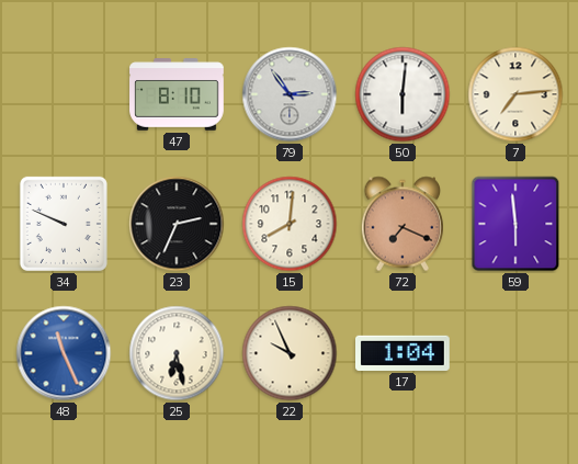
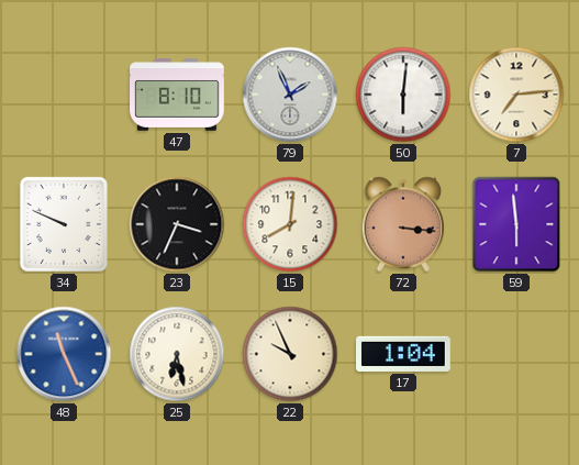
79: 2:54 -> 1:56
23: 2:34 -> 3:34
72: 7:19 -> 3:16
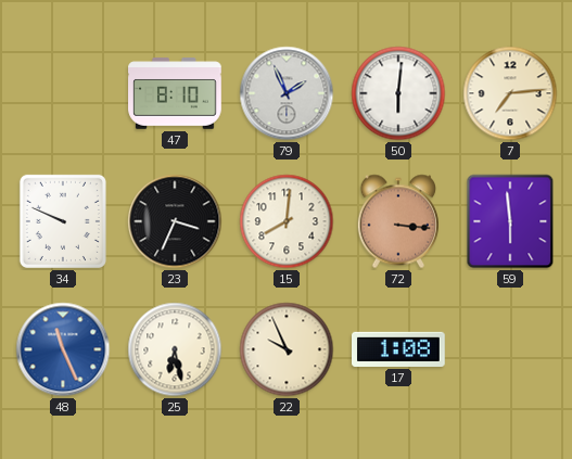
17: 1:04 -> 1:08
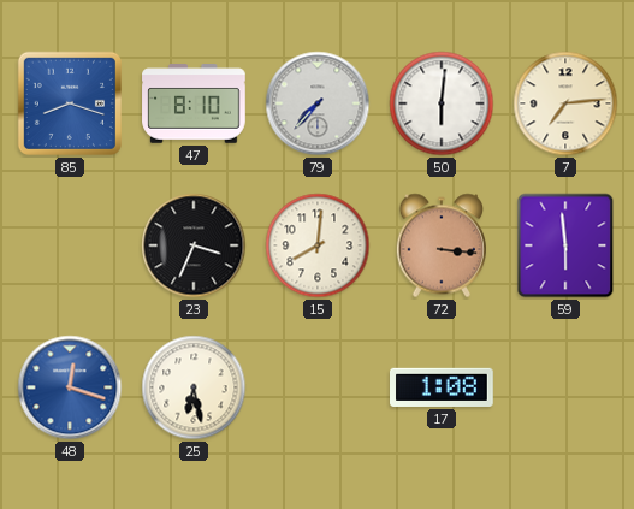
85: none -> 8:18
79: 1:56 -> 7:37
34: 9:49 -> none
48: 11:26 -> 12:18
22: 9:56 -> none
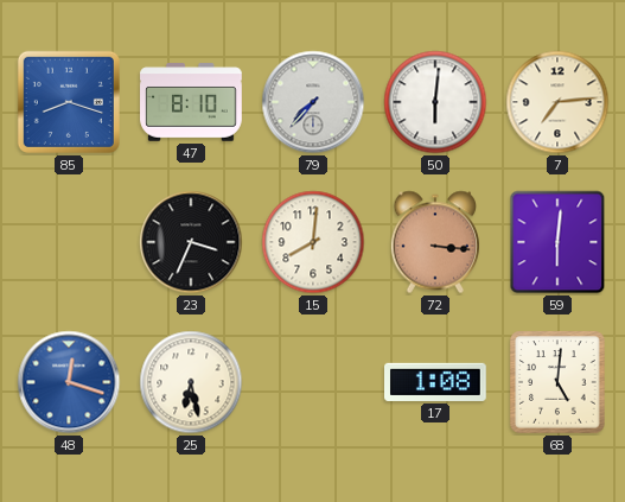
59: 5:59 -> 6:01
68: none -> 5:01
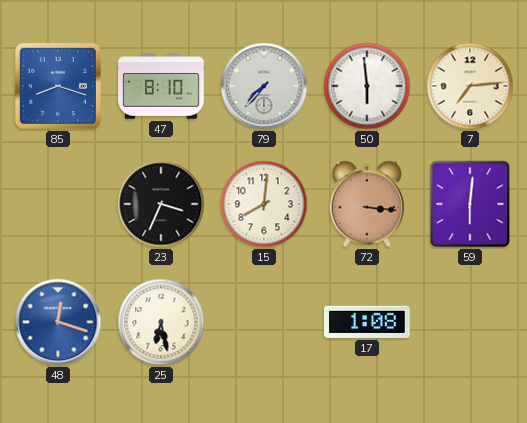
50: 6:01 -> 5:59
68: 5:01 -> none
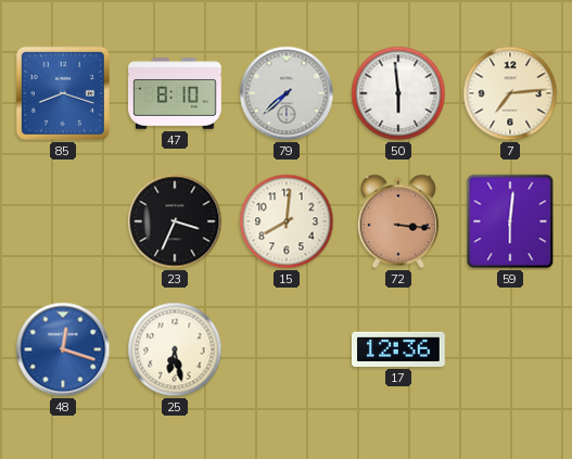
79: 7:37 -> 7:38
17: 1:08 -> 12:36
